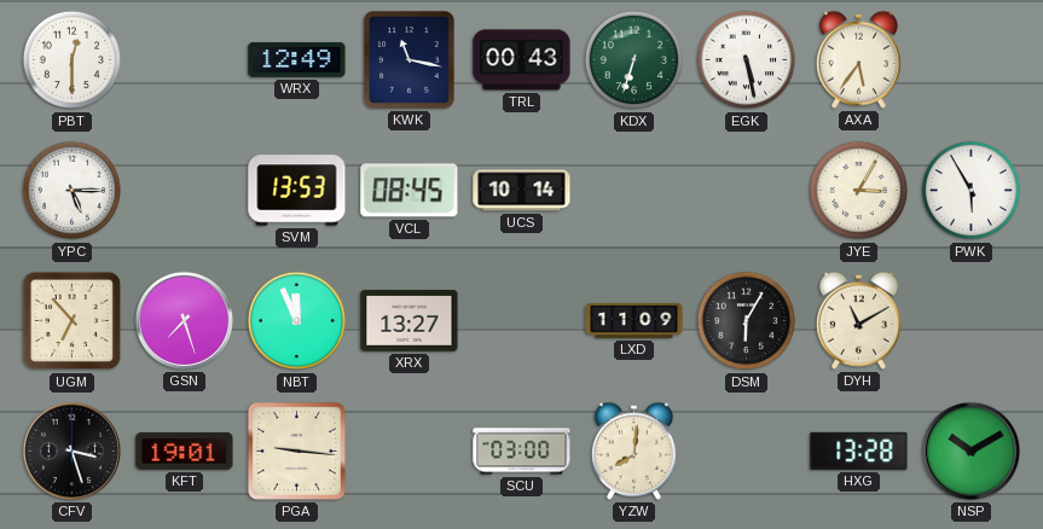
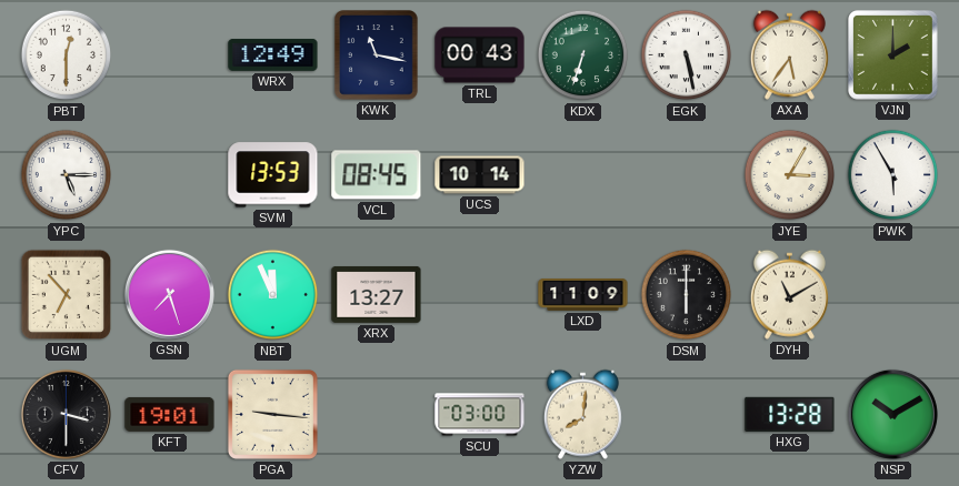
VJN: none -> 2:00
DSM: 6:05 -> 6:00
CFV: 3:27 -> 3:30
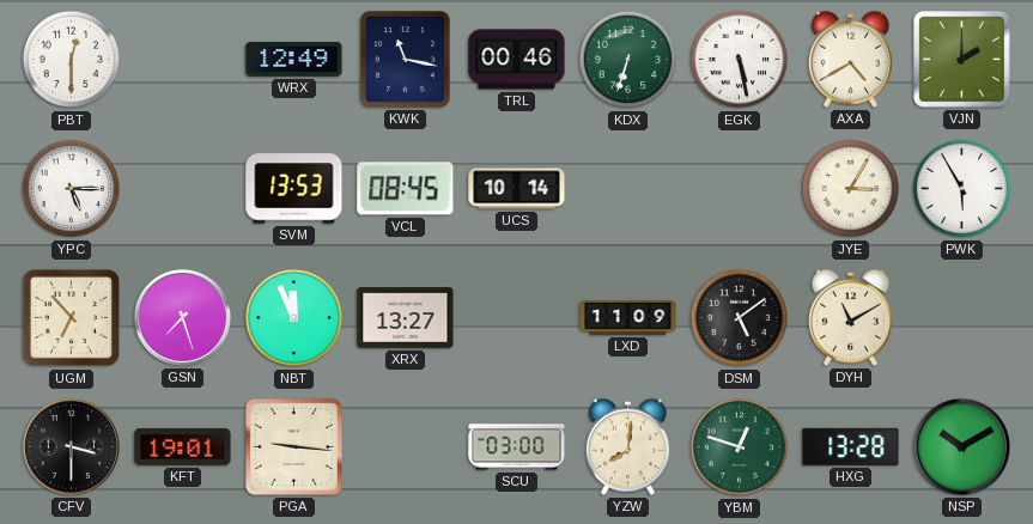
TRL: 00:43 -> 00:46
AXA: 5:36 -> 4:40
DSM: 6:00 -> 5:09
YBM: none -> 12:48
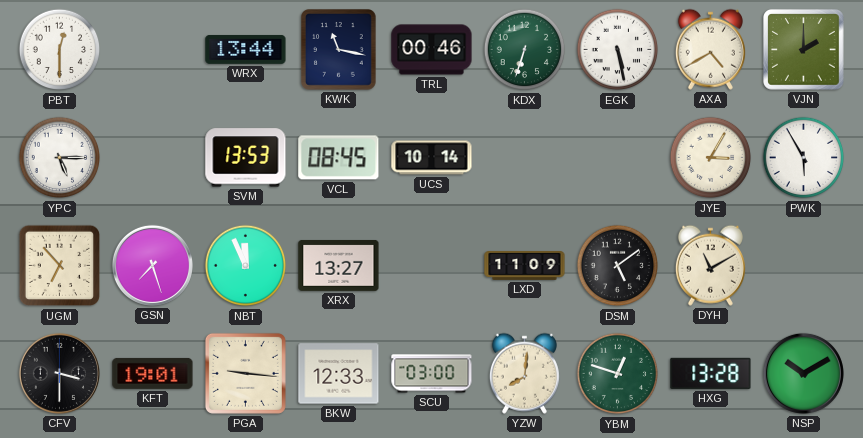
WRX: 12:49 -> 13:44
BKW: none -> 12:33
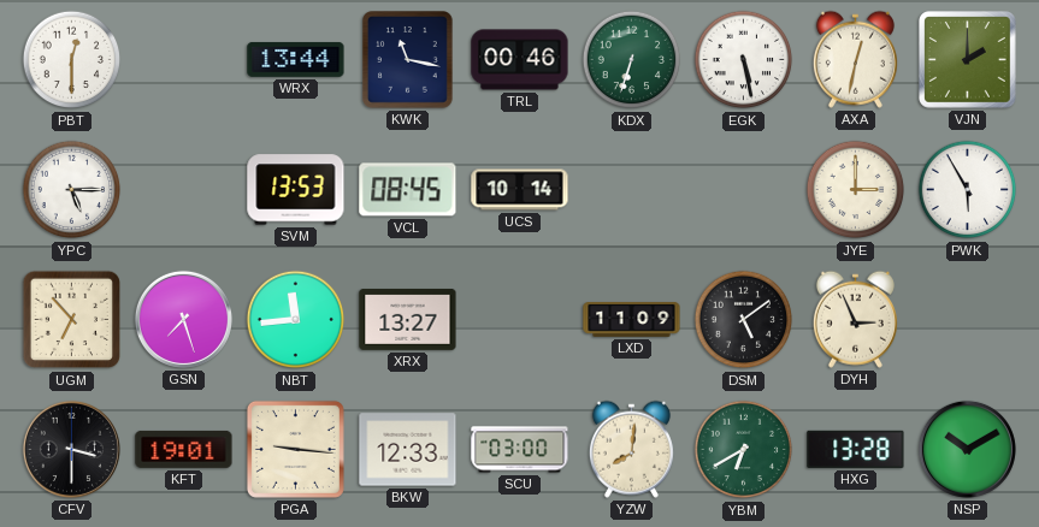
AXA: 4:40 -> 12:32
JYE: 3:05 -> 3:00
NBT: 11:56 -> 11:44
DYH: 11:10 -> 2:56
YBM: 12:48 -> 6:40
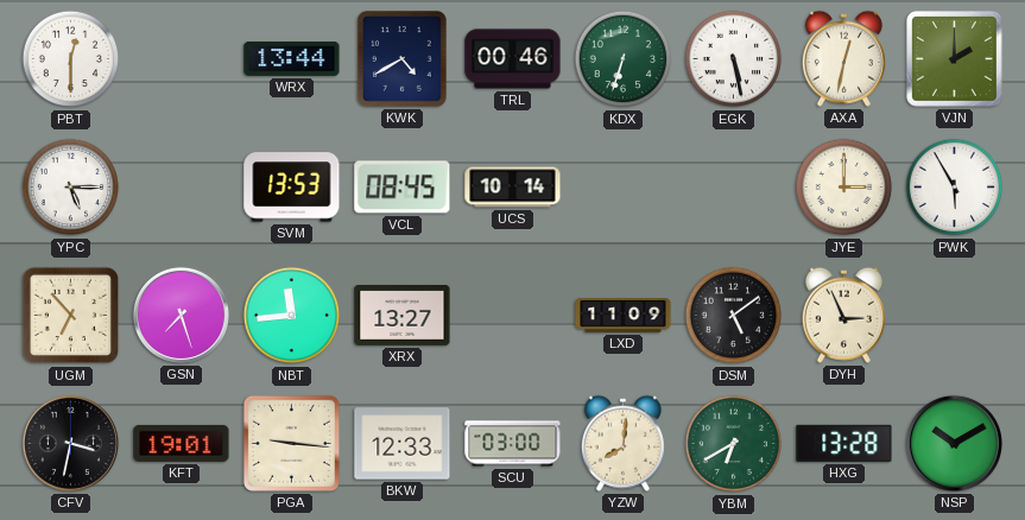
KWK: 11:17 -> 4:40
CFV: 3:30 -> 3:32
